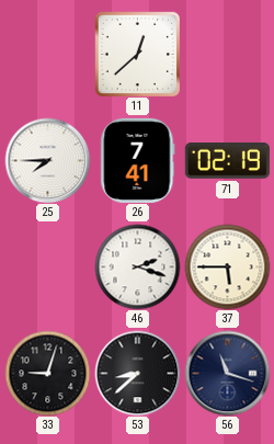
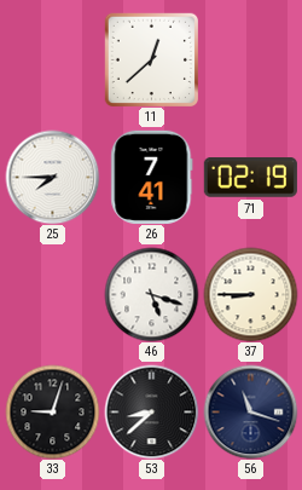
46: 2:18 -> 5:18
37: 5:45 -> 8:45
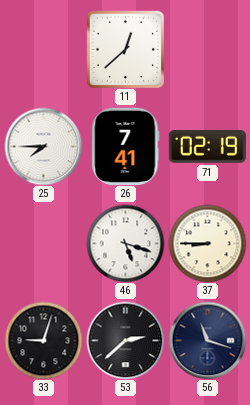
53: 8:38 -> 2:38
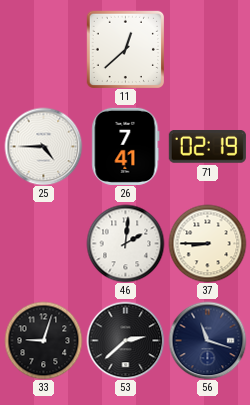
25: 7:45 -> 4:45
46: 5:18 -> 2:01
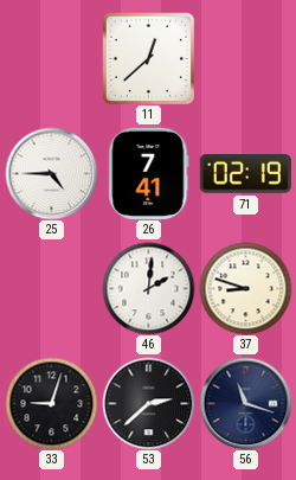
37: 8:45 -> 8:48
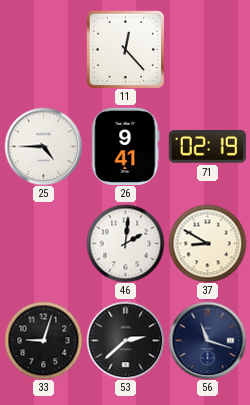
11: 12:38 -> 12:23
26: 7:41 -> 9:41
37: 8:48 -> 8:50
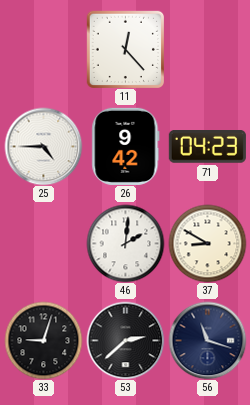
26: 9:41 -> 9:42
71: 02:19 -> 04:23
